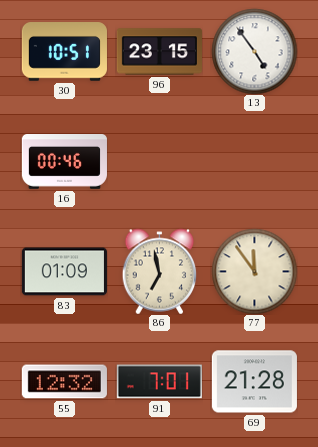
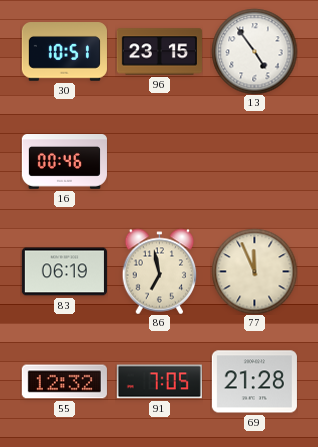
83: 01:09 -> 06:19
77: 11:54 -> 11:56
91: 7:01 -> 7:05
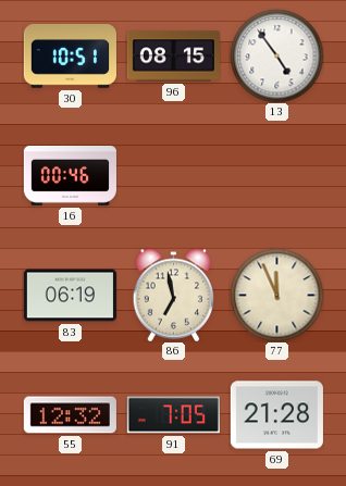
96: 23:15 -> 08:15
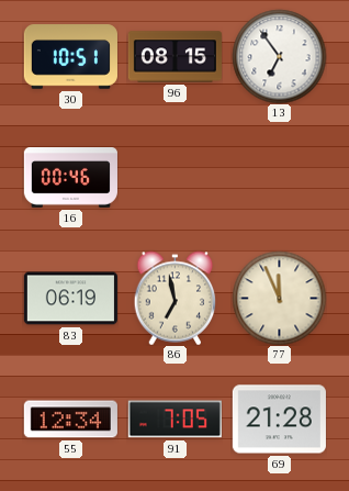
13: 4:54 -> 6:54
55: 12:32 -> 12:34
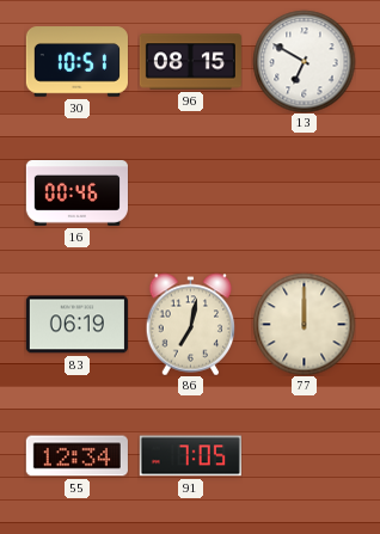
13: 6:54 -> 6:50
86: 6:58 -> 7:02
77: 11:56 -> 12:00
69: 21:28 -> none
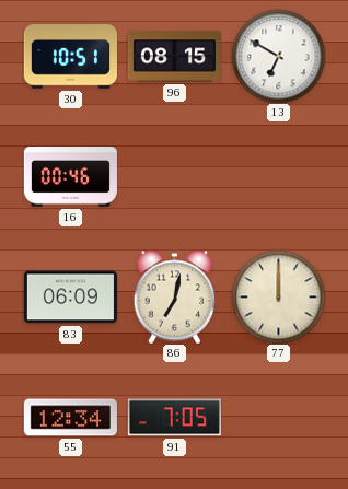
83: 06:19 -> 06:09
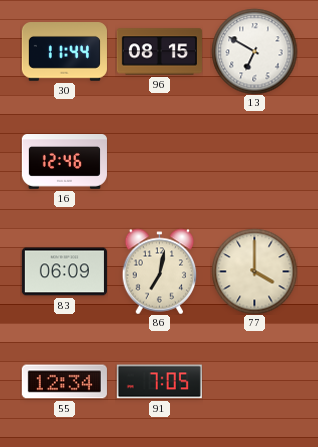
30: 10:51 -> 11:44
16: 00:46 -> 12:46
77: 12:00 -> 4:00
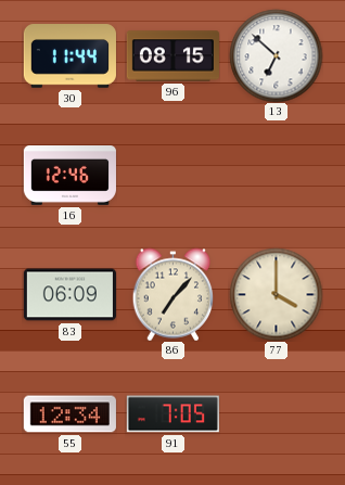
13: 6:50 -> 6:52
86: 7:02 -> 7:07
